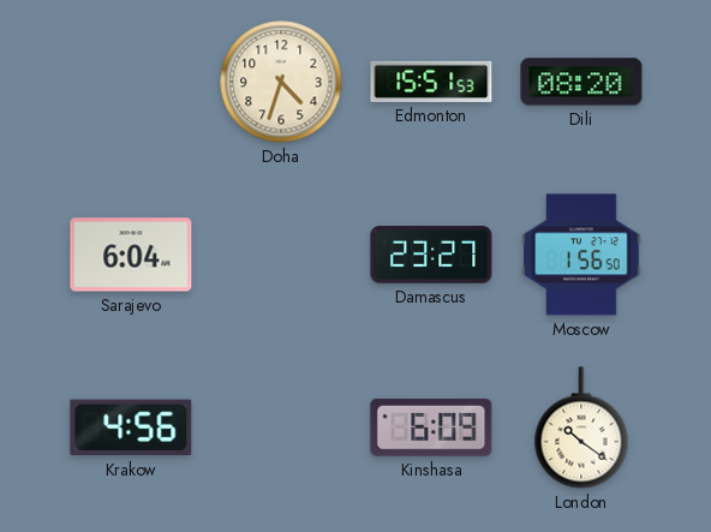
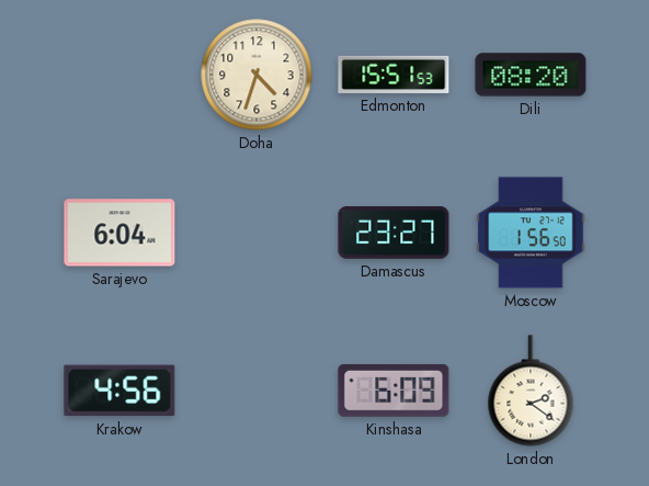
London: 10:21 -> 2:21
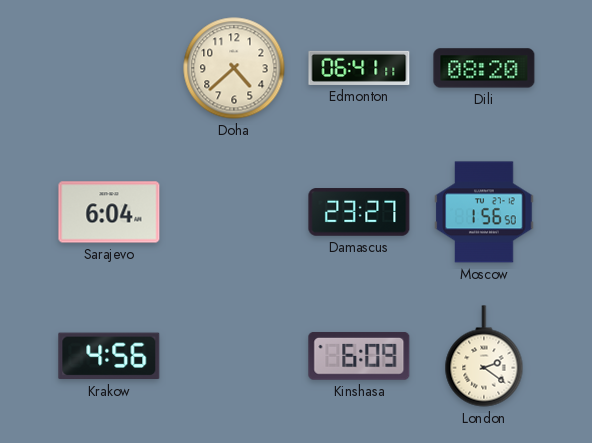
Doha: 4:33 -> 4:38
Edmonton: 15:51 -> 06:41
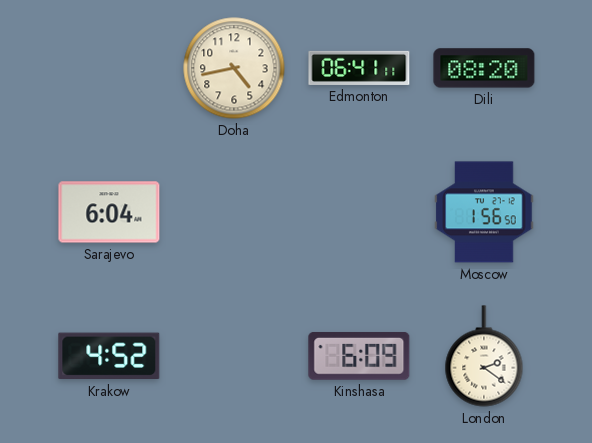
Doha: 4:38 -> 4:43
Damascus: 23:27 -> none
Krakow: 4:56 -> 4:52
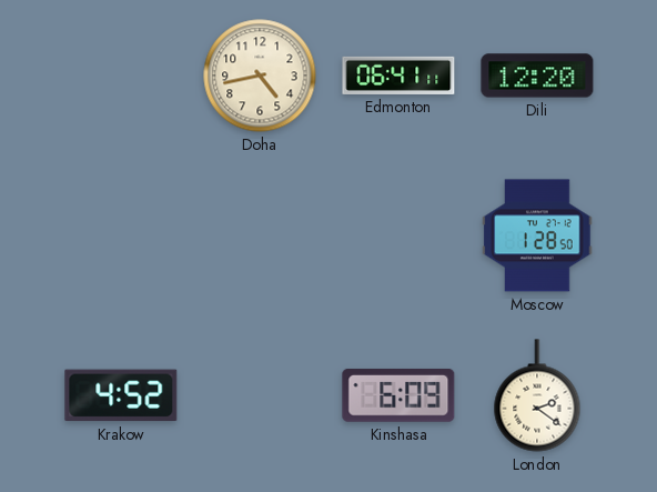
Dili: 08:20 -> 12:20
Sarajevo: 6:04 -> none
Moscow: 1:56 -> 1:28
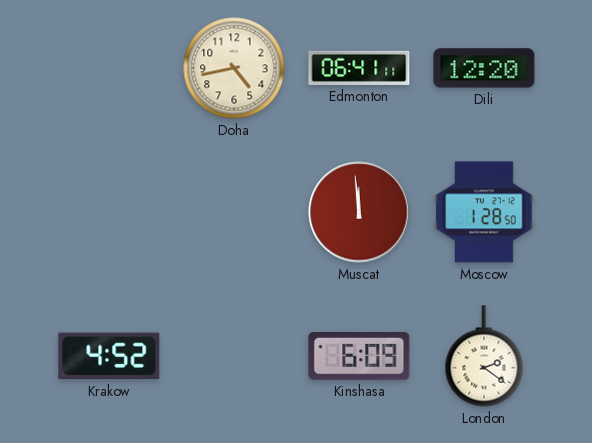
Muscat: none -> 11:59
